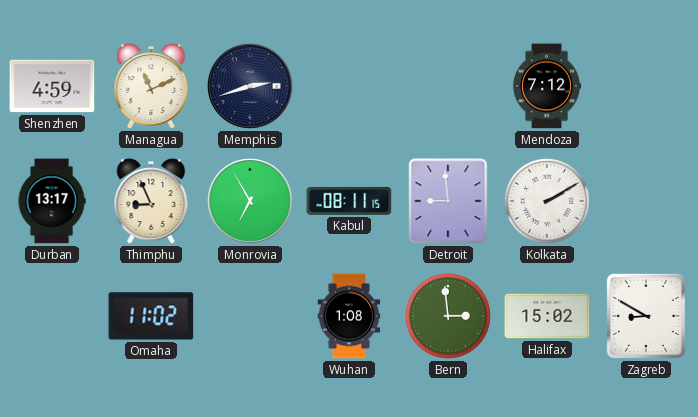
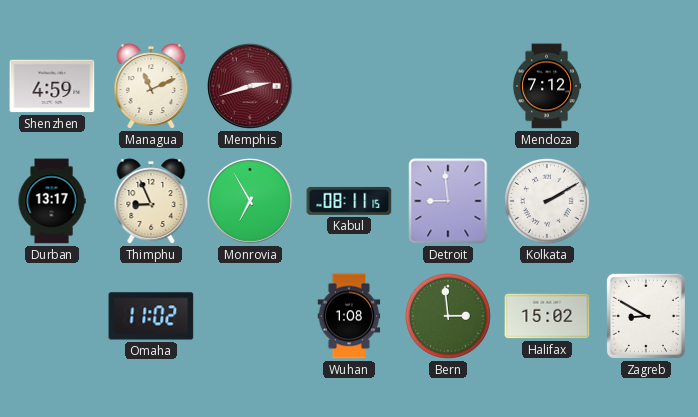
Memphis dial: navy -> burgundy
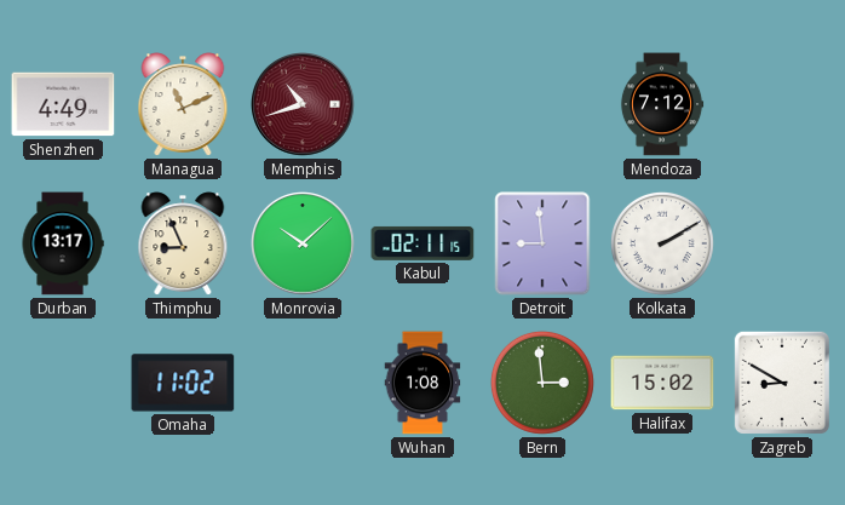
Shenzhen: 4:59 -> 4:49
Memphis: 2:42 -> 10:42
Monrovia: 6:55 -> 10:08
Kabul: 08:11 -> 02:11
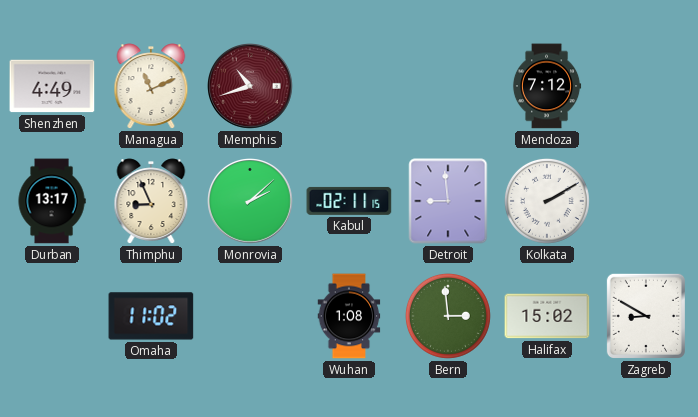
Monrovia: 10:08 -> 2:08
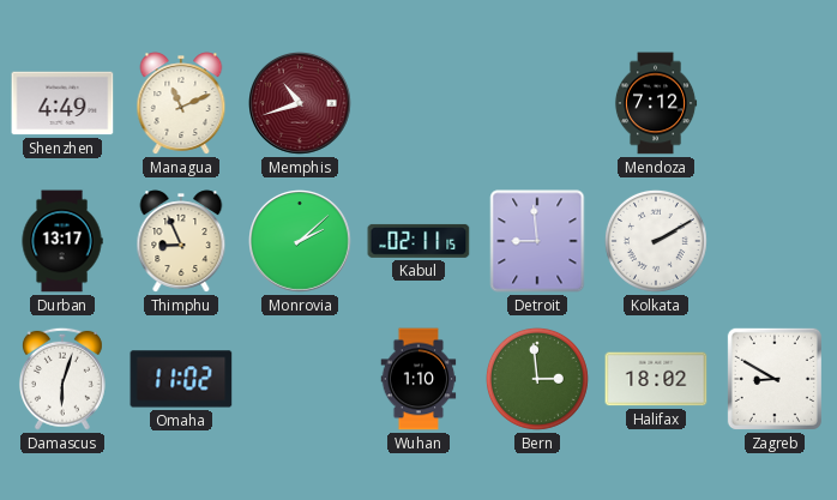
Damascus: none -> 6:03
Wuhan: 1:08 -> 1:10
Halifax: 15:02 -> 18:02
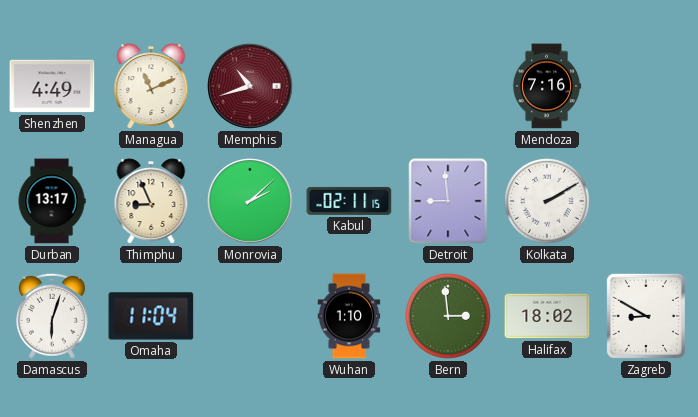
Mendoza: 7:12 -> 7:16
Omaha: 11:02 -> 11:04
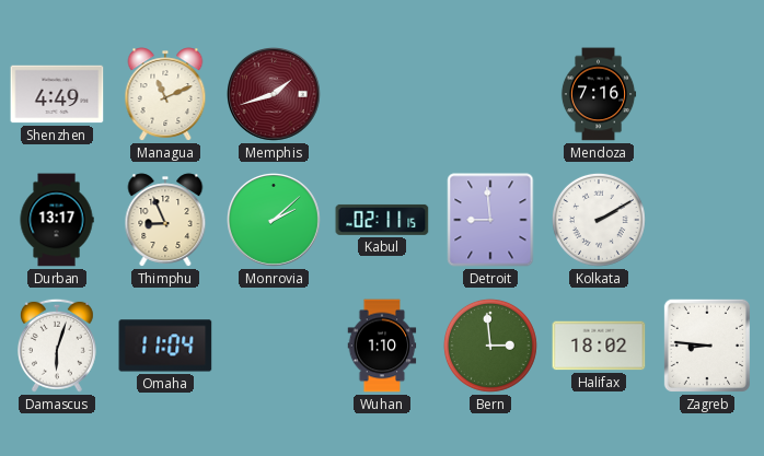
Memphis: 10:42 -> 1:42
Zagreb: 8:50 -> 8:46
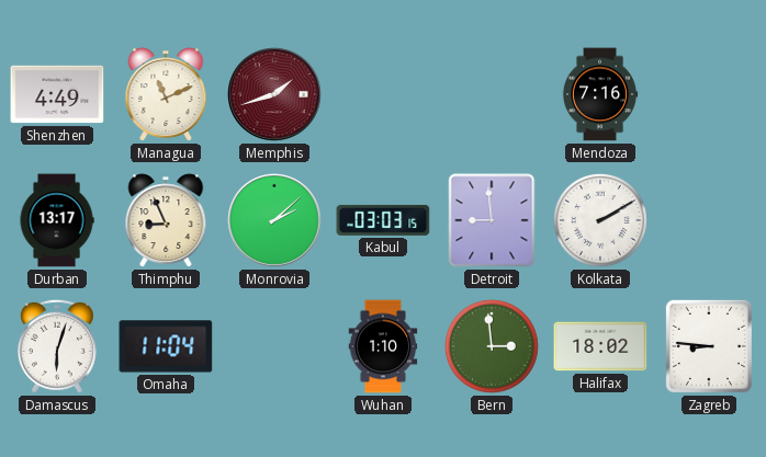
Kabul: 02:11 -> 03:03
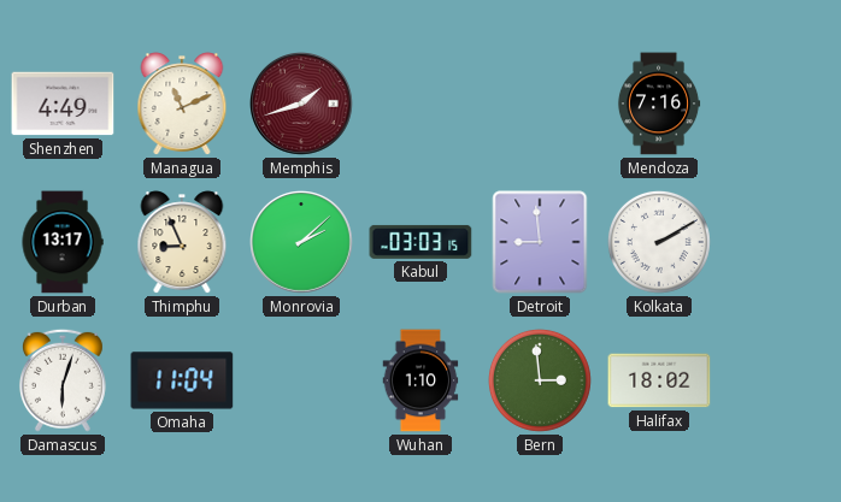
Zagreb: 8:46 -> none
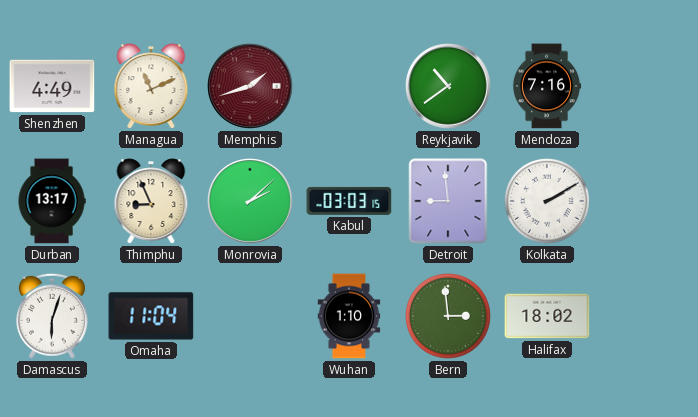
Reykjavik: none -> 10:39
